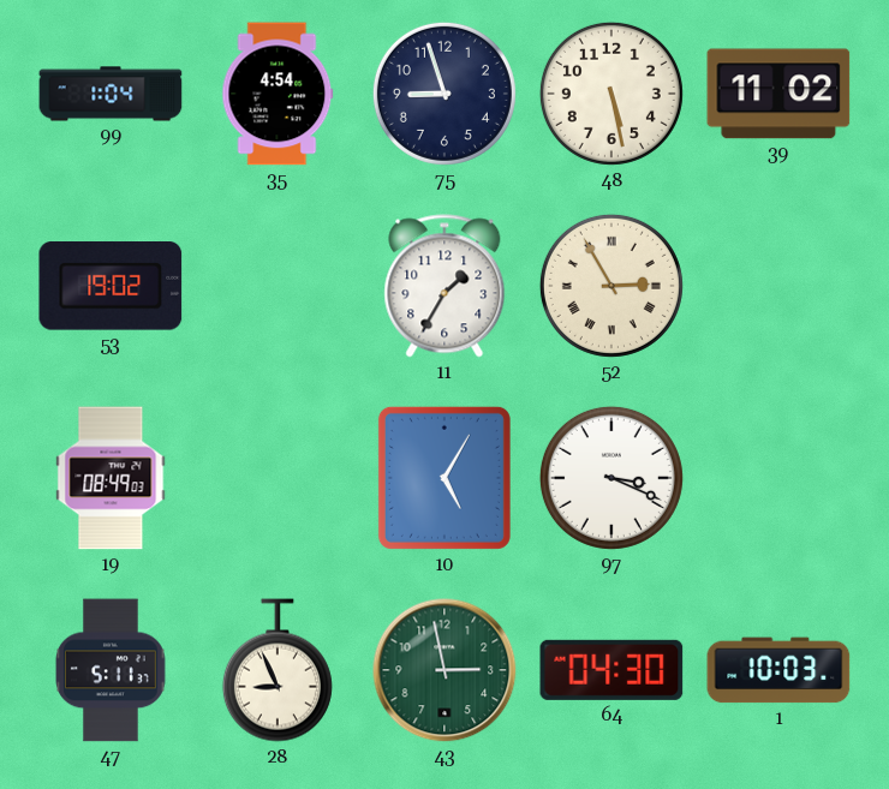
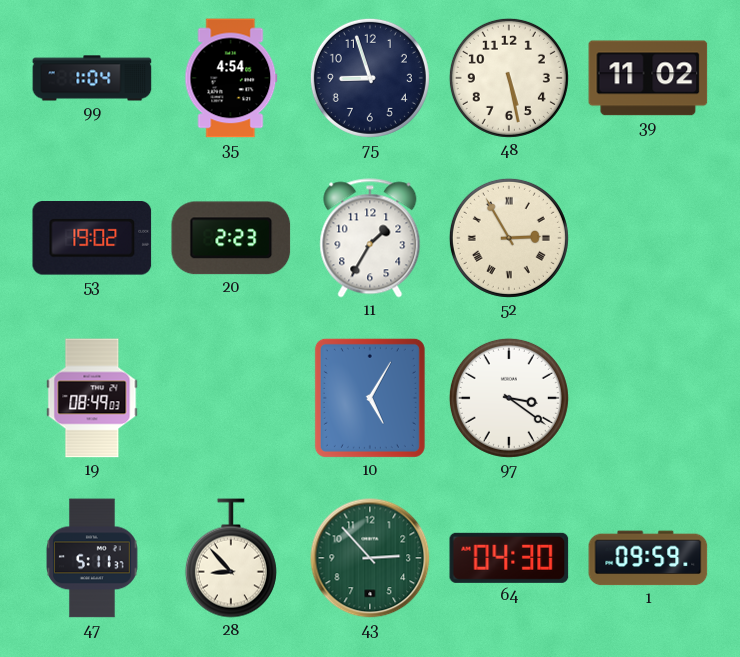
20: none -> 2:23
97: 3:19 -> 3:21
28: 8:56 -> 8:53
43: 2:58 -> 2:53
1: 10:03 -> 09:59
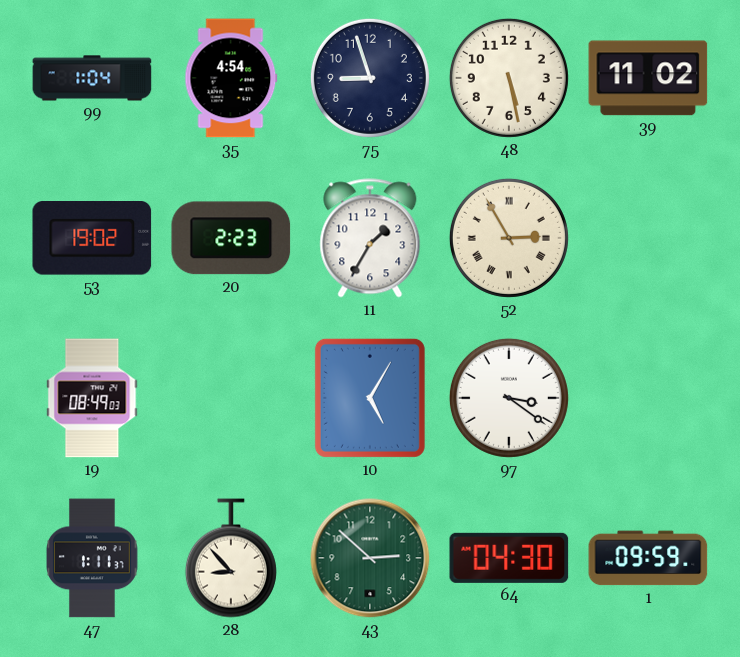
47: 5:11 -> 1:11
43: 2:53 -> 2:52
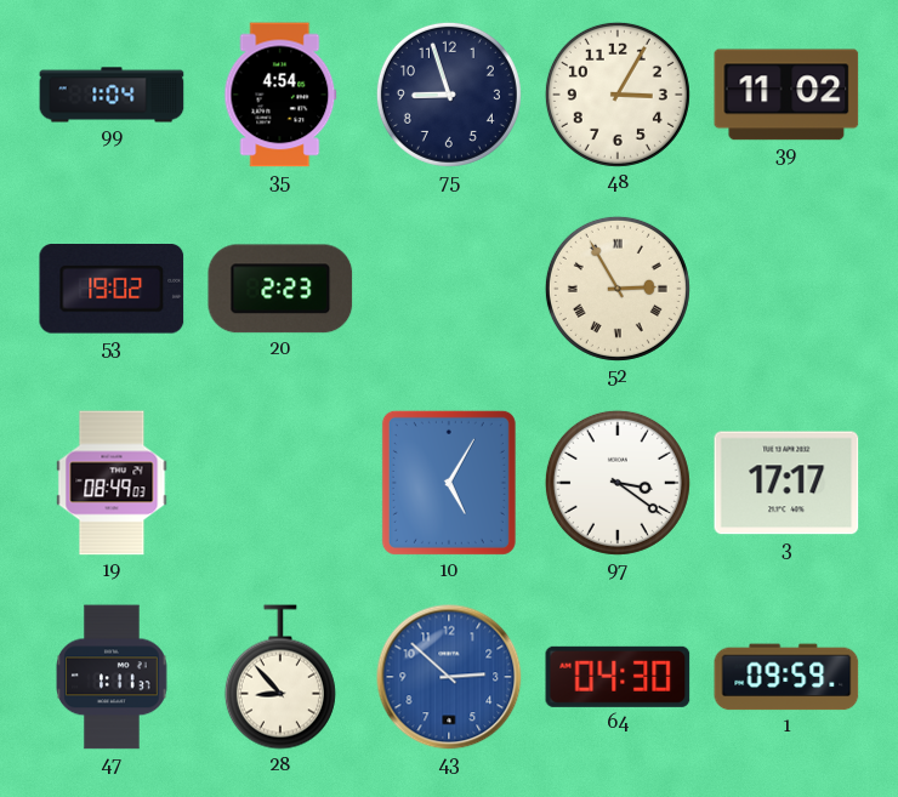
48: 5:28 -> 3:05
11: 1:35 -> none
3: none -> 17:17
43 dial: green -> blue
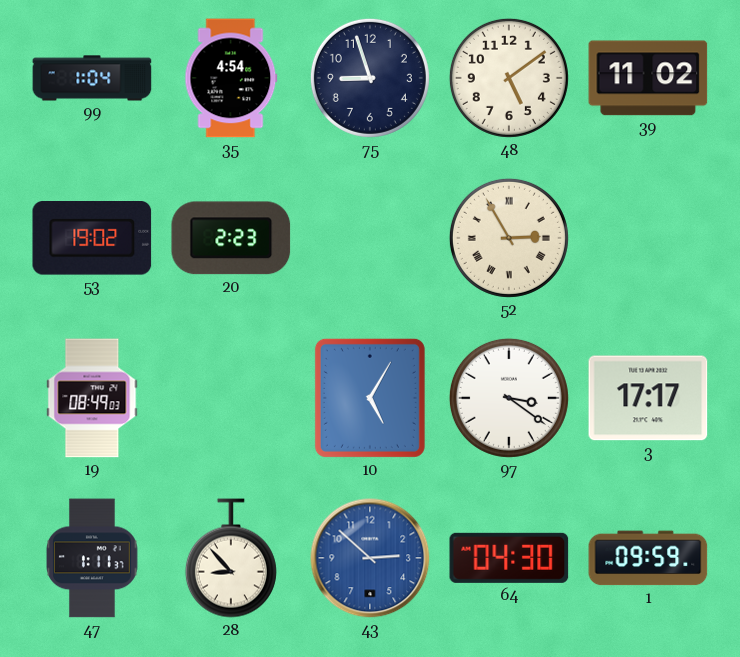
48: 3:05 -> 5:09
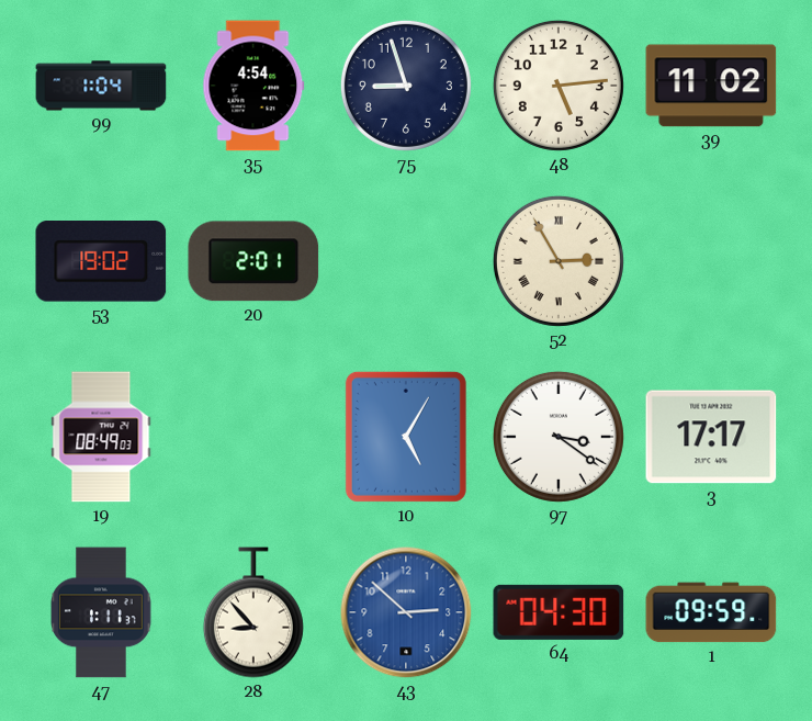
48: 5:09 -> 5:14
20: 2:23 -> 2:01
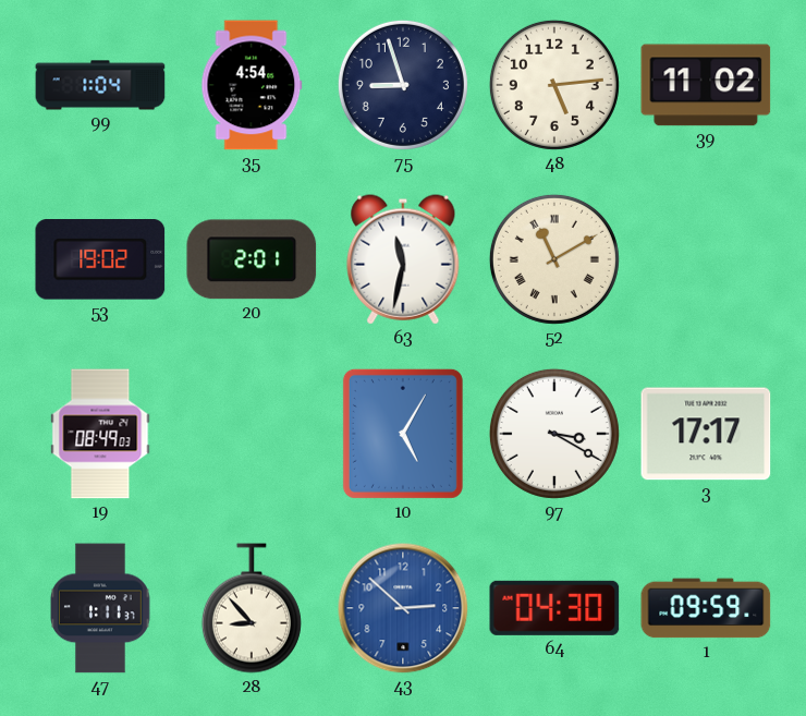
63: none -> 11:32
52: 2:55 -> 11:10
97: 3:21 -> 3:20
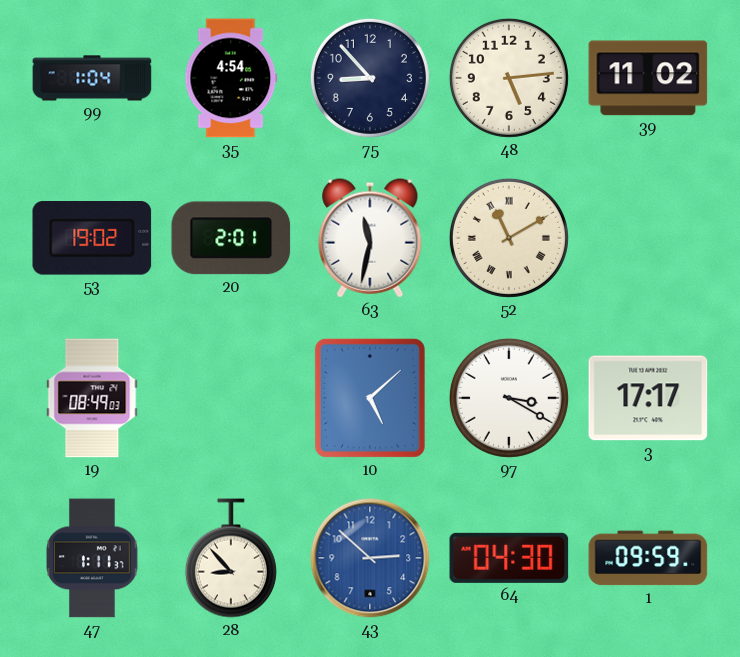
75: 8:57 -> 8:53
10: 5:05 -> 5:08
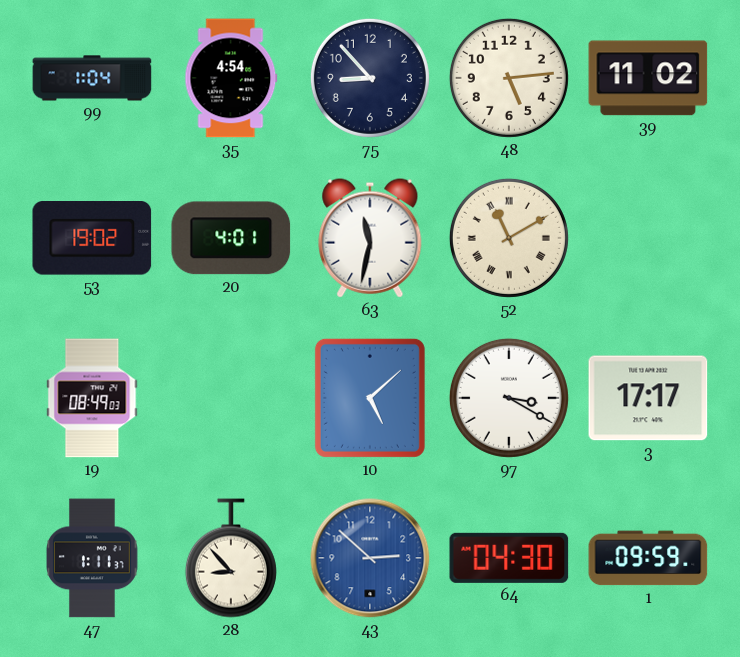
20: 2:01 -> 4:01
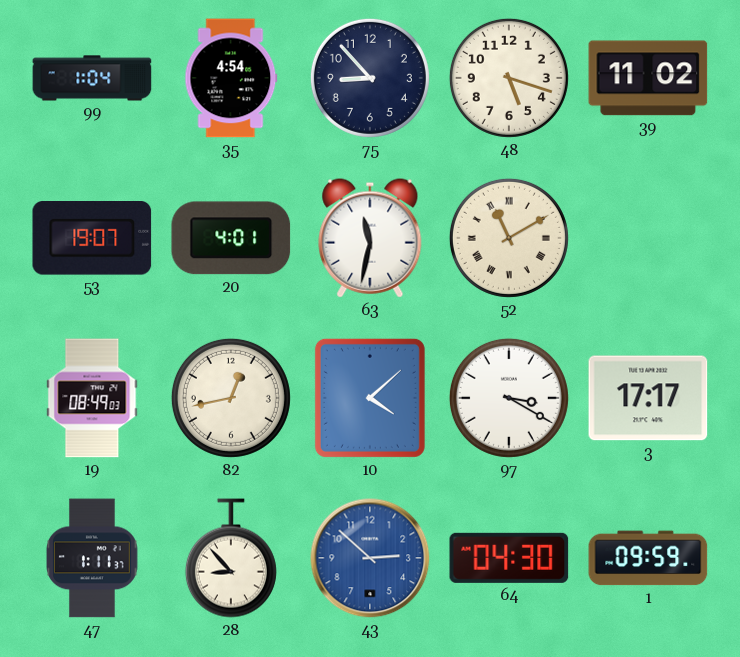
48: 5:14 -> 5:18
53: 19:02 -> 19:07
82: none -> 12:43
10: 5:08 -> 4:08
